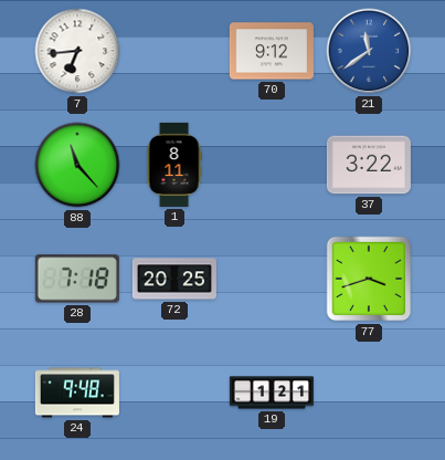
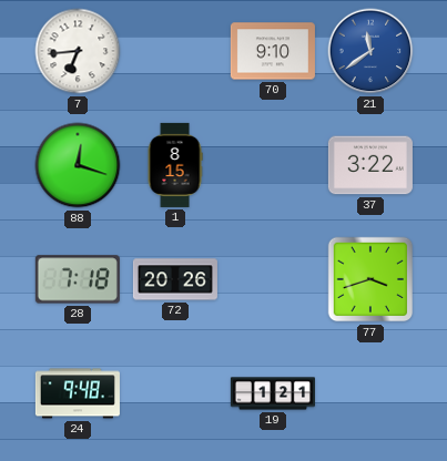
70: 9:12 -> 9:10
88: 11:23 -> 12:18
1: 8:11 -> 8:15
72: 20:25 -> 20:26
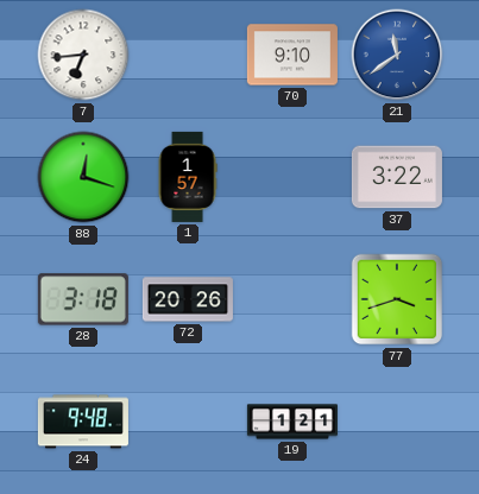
1: 8:15 -> 1:57
28: 7:18 -> 3:18
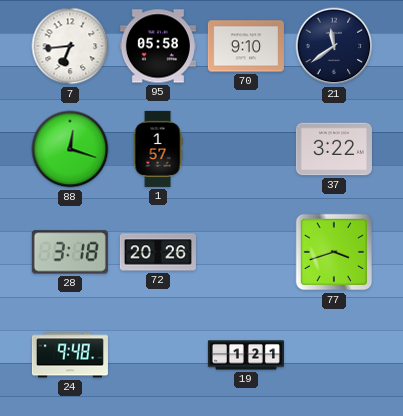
95: none -> 05:58
21 dial: blue -> navy
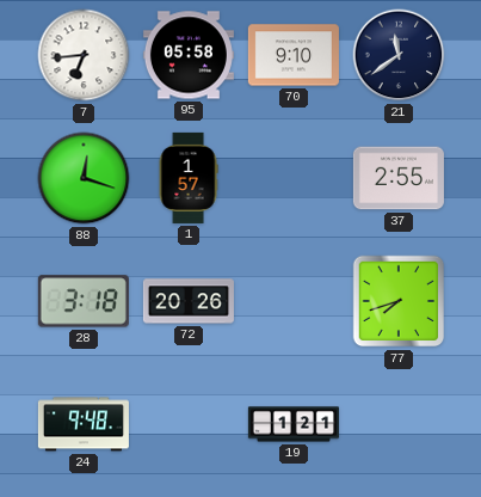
37: 3:22 -> 2:55
77: 3:42 -> 7:42
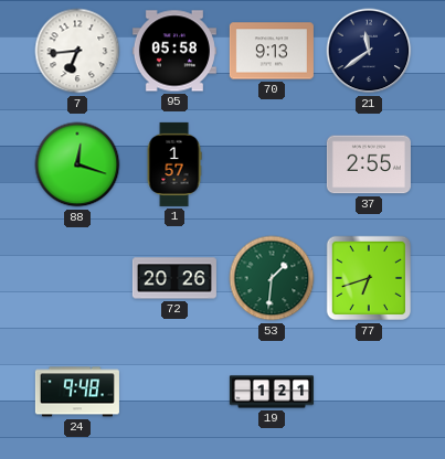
70: 9:10 -> 9:13
28: 3:18 -> none
53: none -> 1:31
77: 7:42 -> 6:42
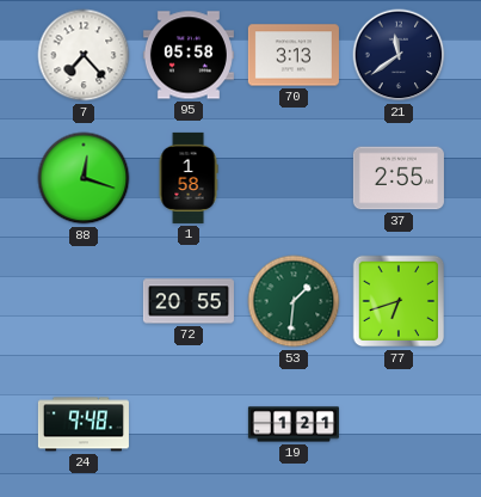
7: 6:44 -> 7:23
70: 9:13 -> 3:13
1: 1:57 -> 1:58
72: 20:26 -> 20:55
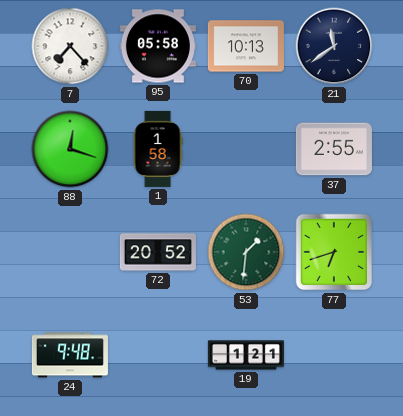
70: 3:13 -> 10:13
72: 20:55 -> 20:52
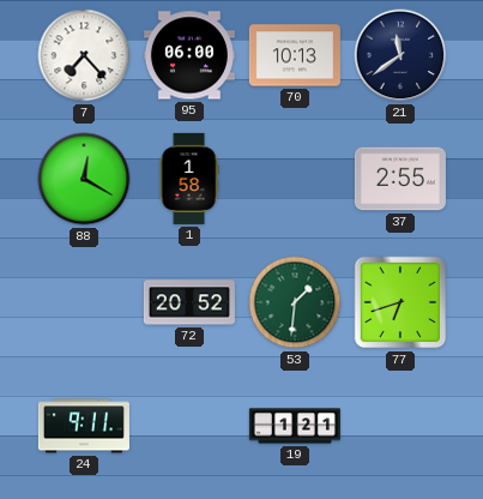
95: 05:58 -> 06:00
88: 12:18 -> 12:20
24: 9:48 -> 9:11
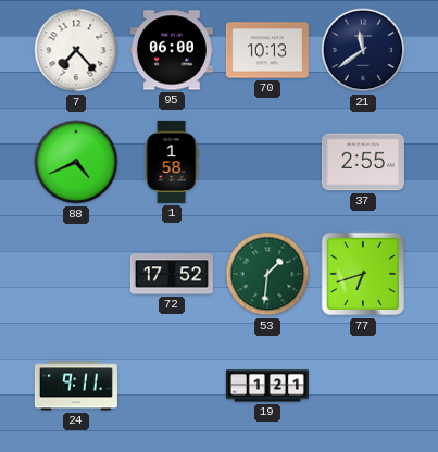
88: 12:20 -> 4:41
72: 20:52 -> 17:52
